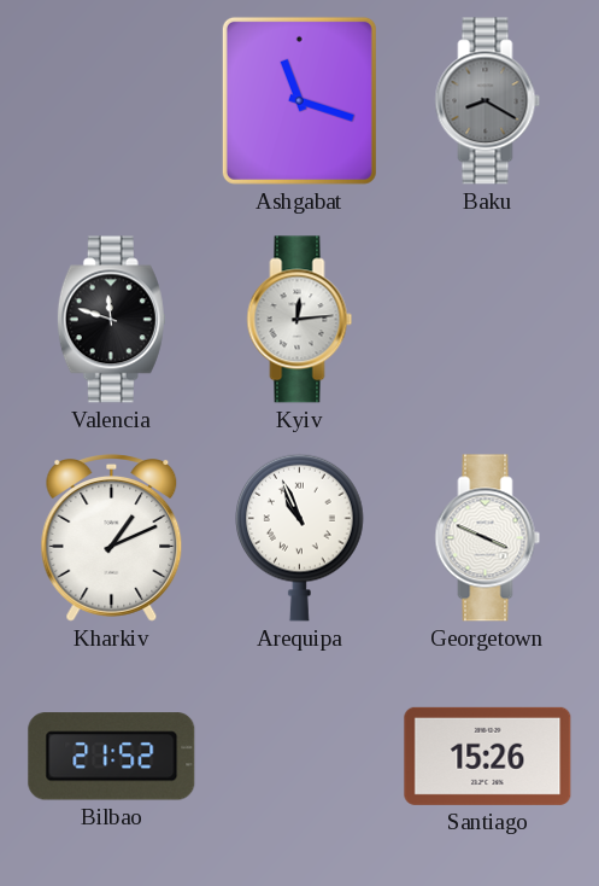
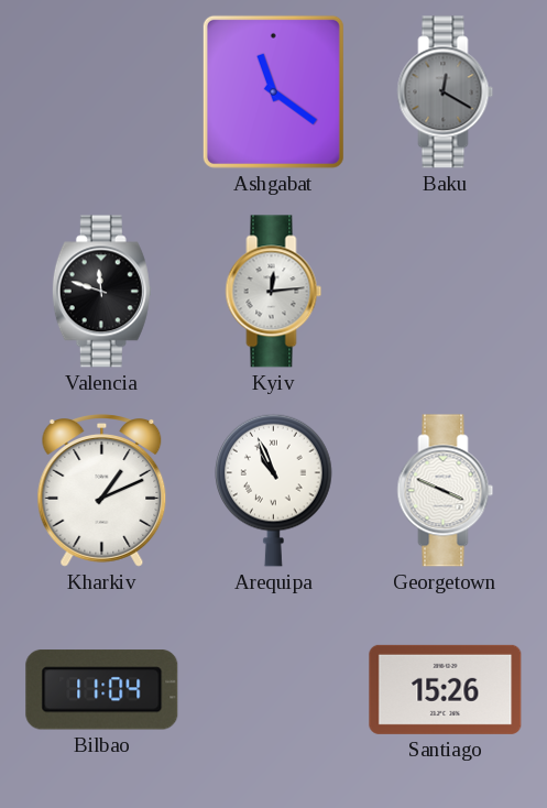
Ashgabat: 11:18 -> 11:21
Baku: 8:20 -> 12:20
Bilbao: 21:52 -> 11:04
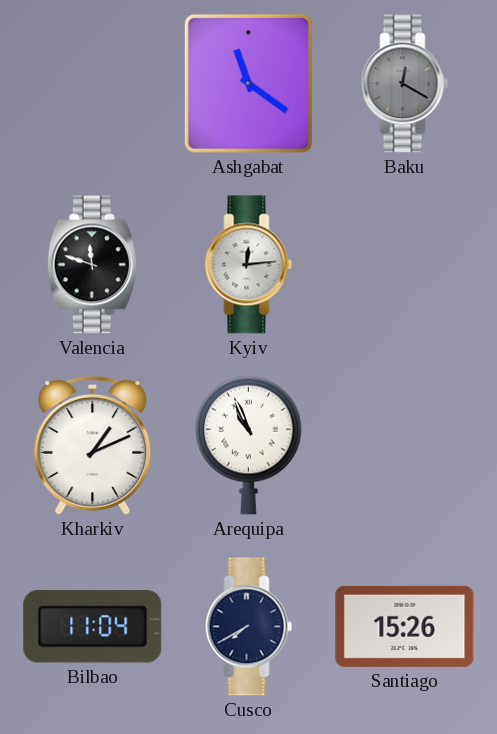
Georgetown: 3:49 -> none
Cusco: none -> 7:40
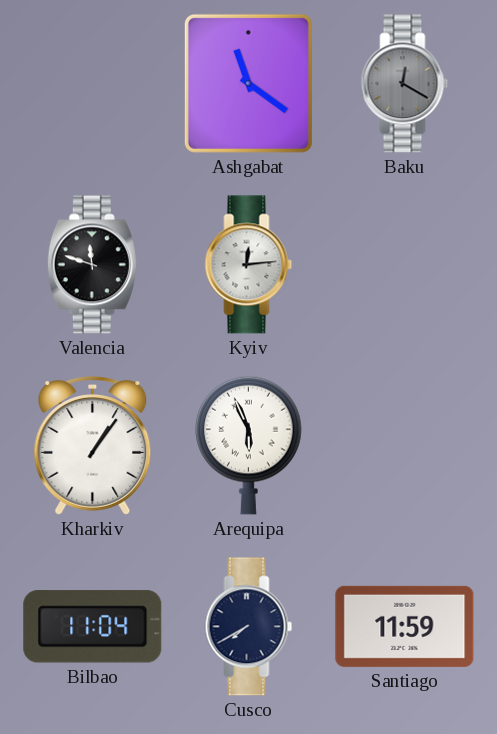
Kharkiv: 1:11 -> 1:06
Arequipa: 10:56 -> 5:56
Santiago: 15:26 -> 11:59
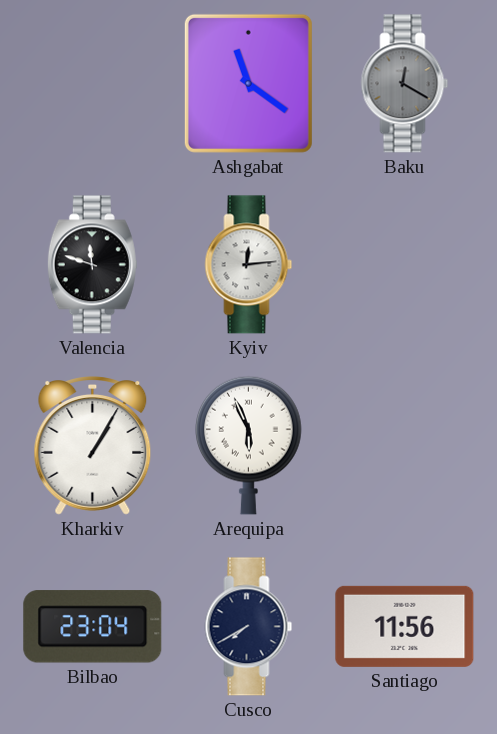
Kharkiv: 1:06 -> 1:05
Bilbao: 11:04 -> 23:04
Santiago: 11:59 -> 11:56
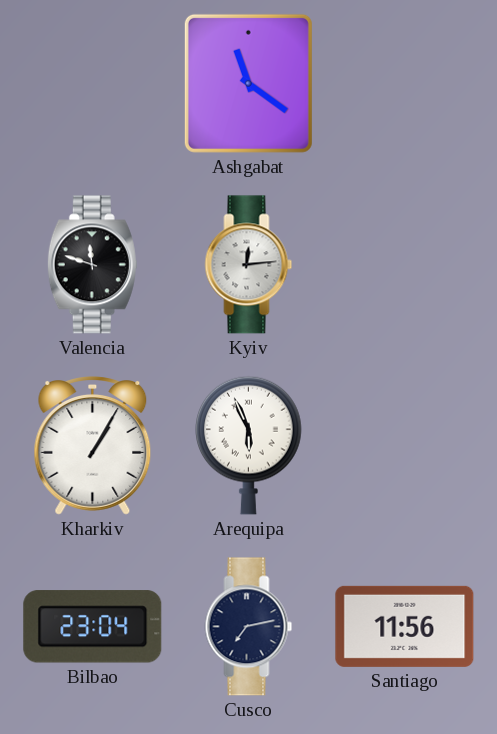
Baku: 12:20 -> none
Cusco: 7:40 -> 7:13
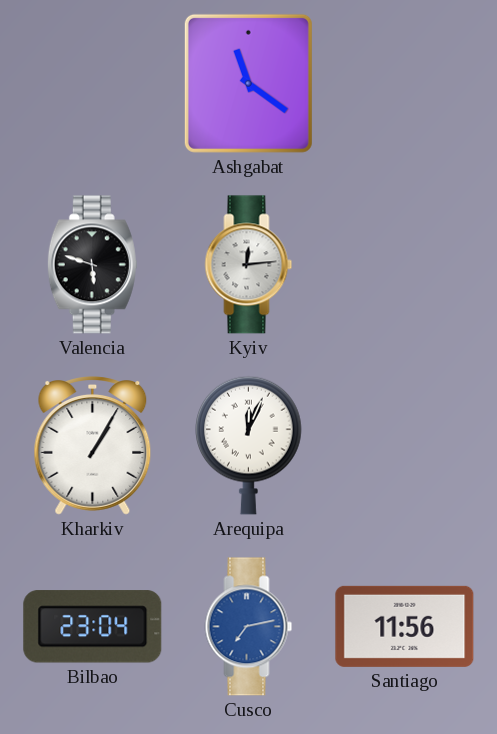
Valencia: 11:48 -> 5:48
Arequipa: 5:56 -> 12:04
Cusco dial: navy -> blue
